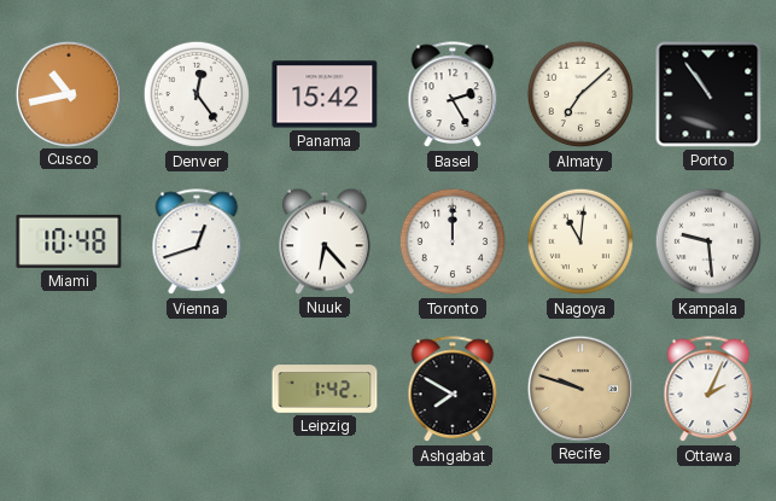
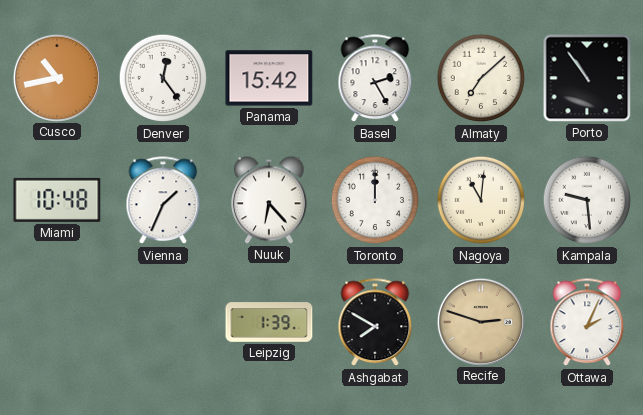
Vienna: 12:42 -> 1:34
Leipzig: 1:42 -> 1:39
Recife: 9:48 -> 2:48
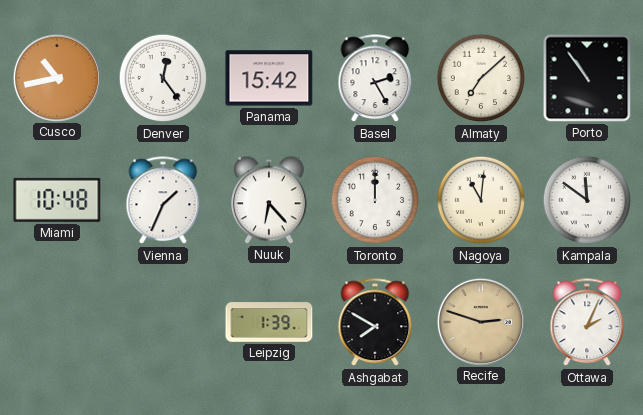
Kampala: 9:29 -> 11:51
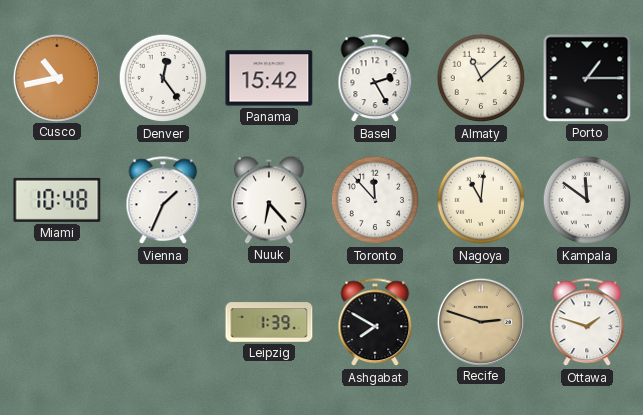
Almaty: 7:08 -> 11:08
Porto: 10:54 -> 1:15
Toronto: 12:00 -> 11:53
Ottawa: 2:04 -> 1:48
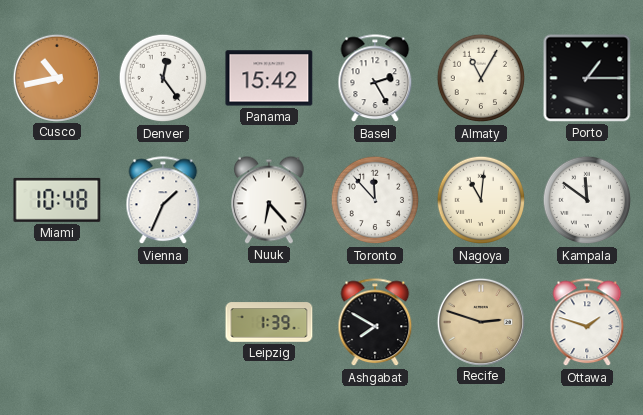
Almaty: 11:08 -> 11:05
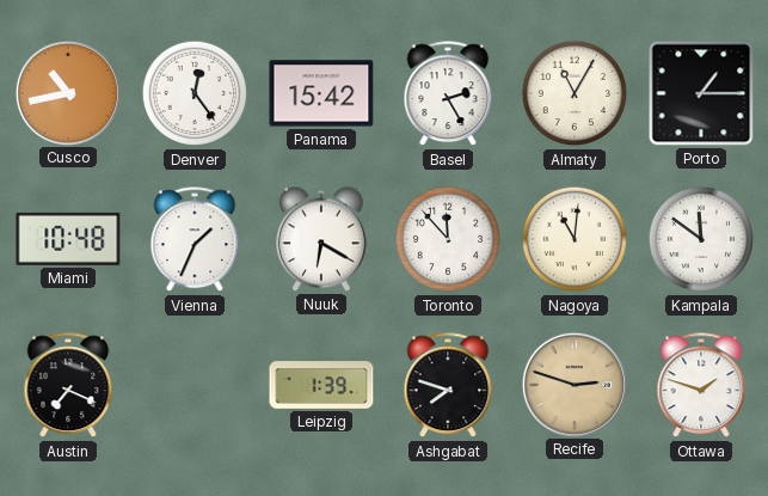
Nuuk: 6:23 -> 6:20
Austin: none -> 7:19
Ashgabat: 7:50 -> 7:48
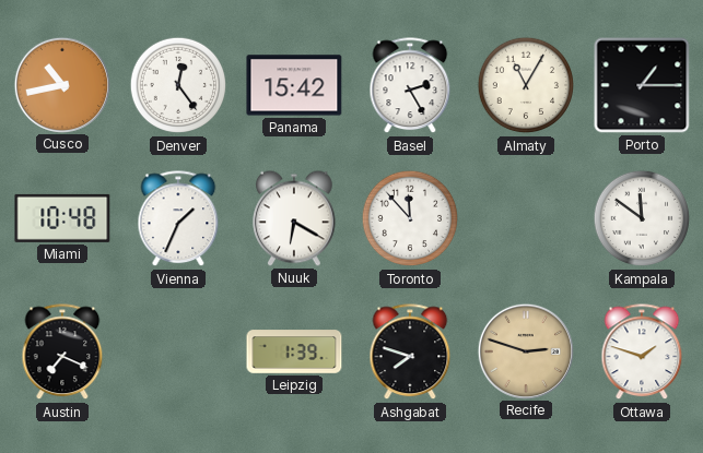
Nagoya: 11:01 -> none
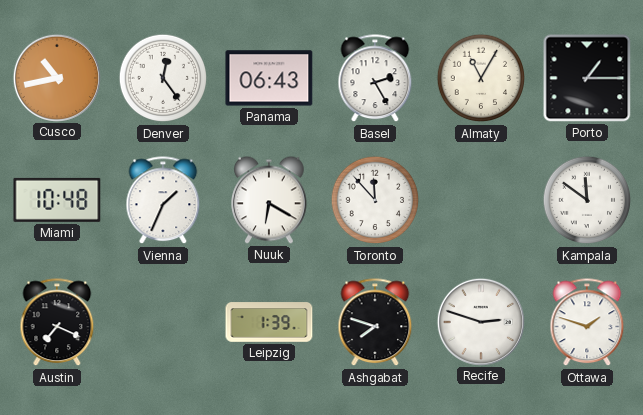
Panama: 15:42 -> 06:43
Recife dial: champagne -> white
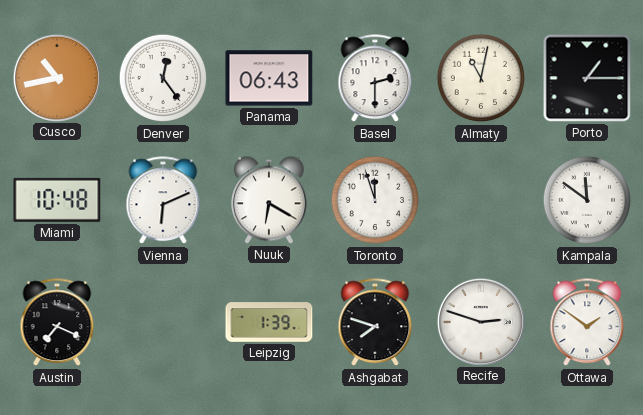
Basel: 2:25 -> 2:30
Almaty: 11:05 -> 11:02
Vienna: 1:34 -> 6:11
Toronto: 11:53 -> 11:57
Ottawa: 1:48 -> 1:51
